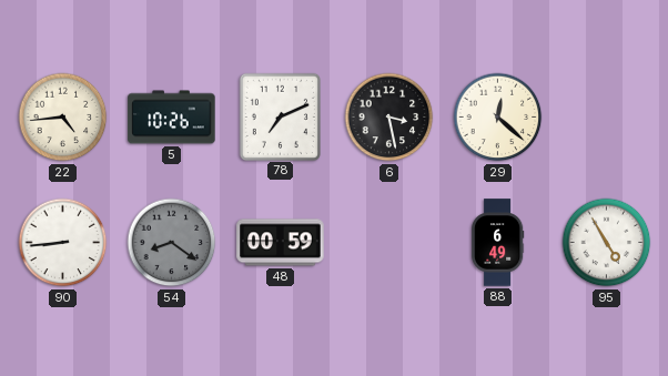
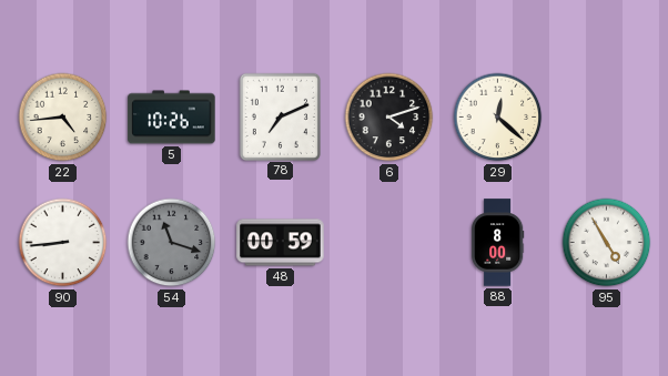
6: 3:28 -> 4:12
54: 8:21 -> 11:18
88: 6:49 -> 8:00
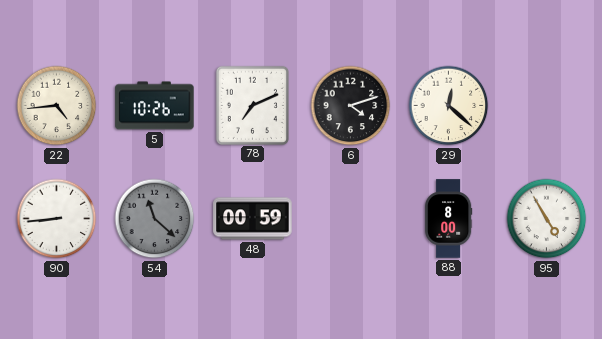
54: 11:18 -> 11:22
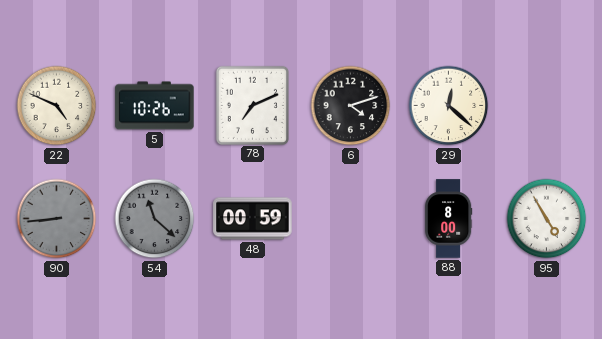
22: 4:44 -> 4:49
90 dial: white -> grey
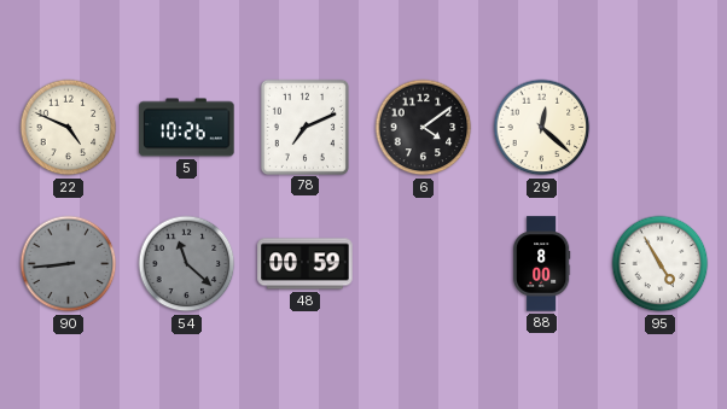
6: 4:12 -> 4:09
